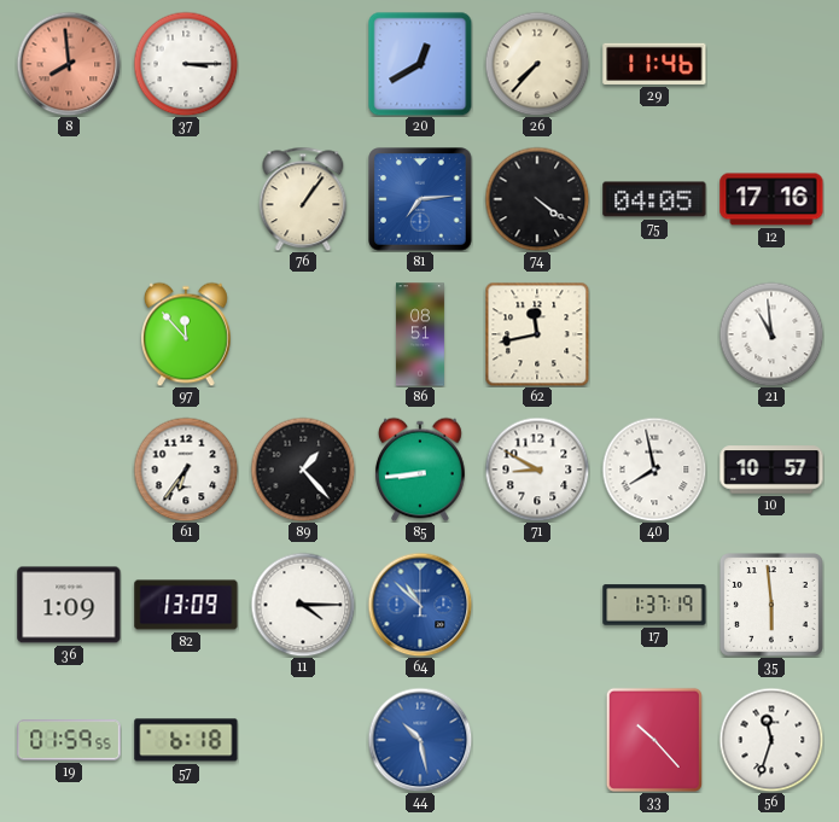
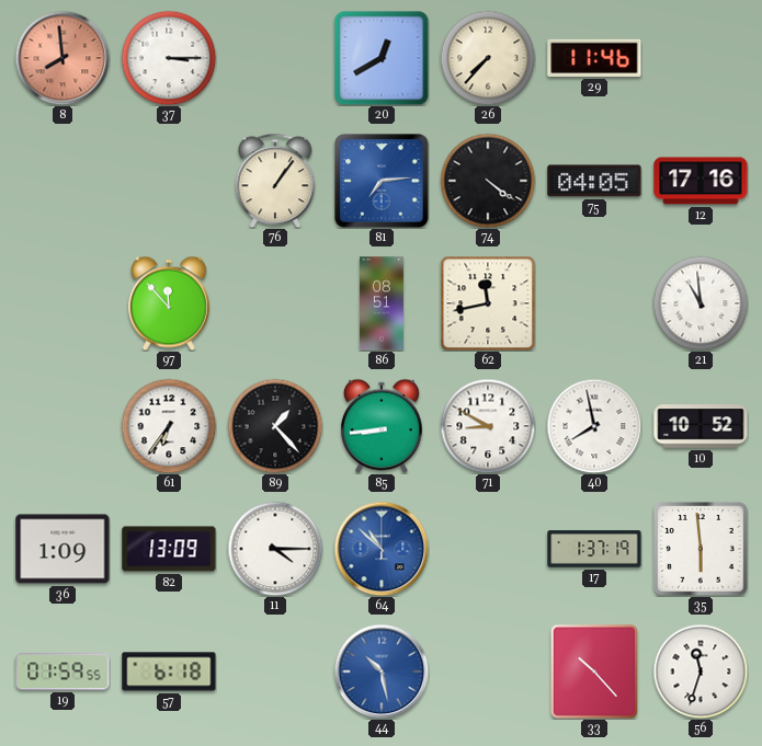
10: 10:57 -> 10:52
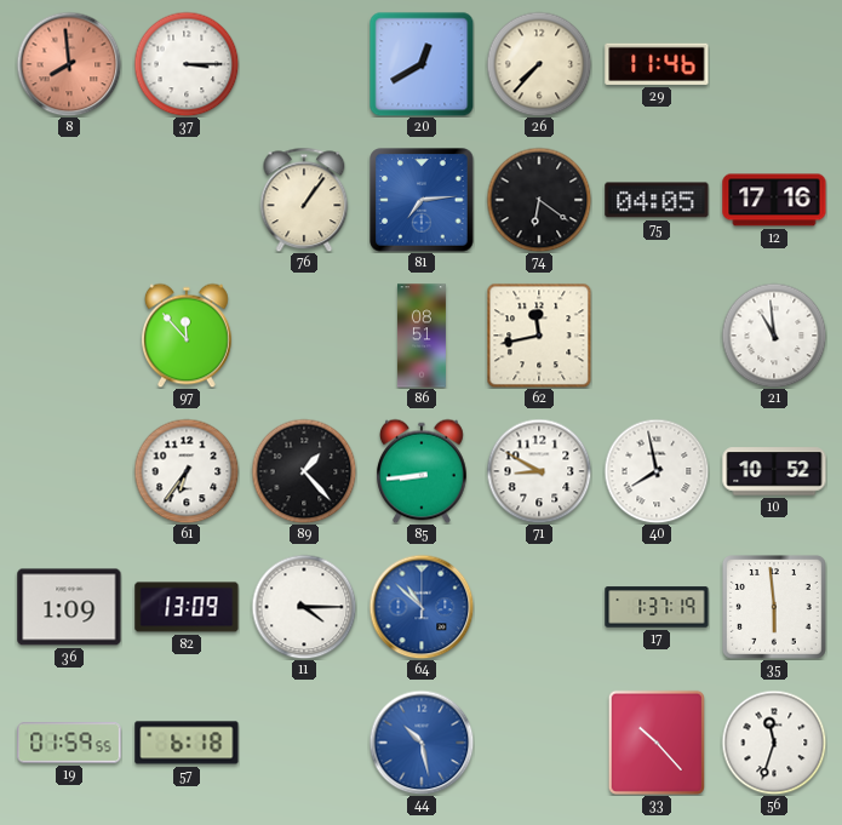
74: 4:21 -> 6:21
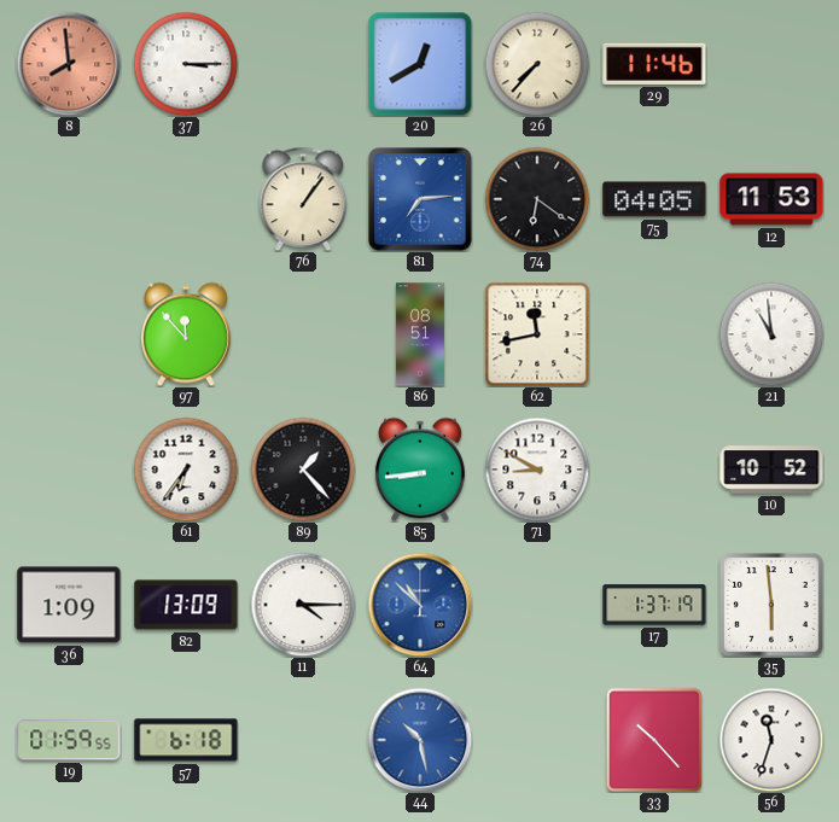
12: 17:16 -> 11:53
40: 7:58 -> none
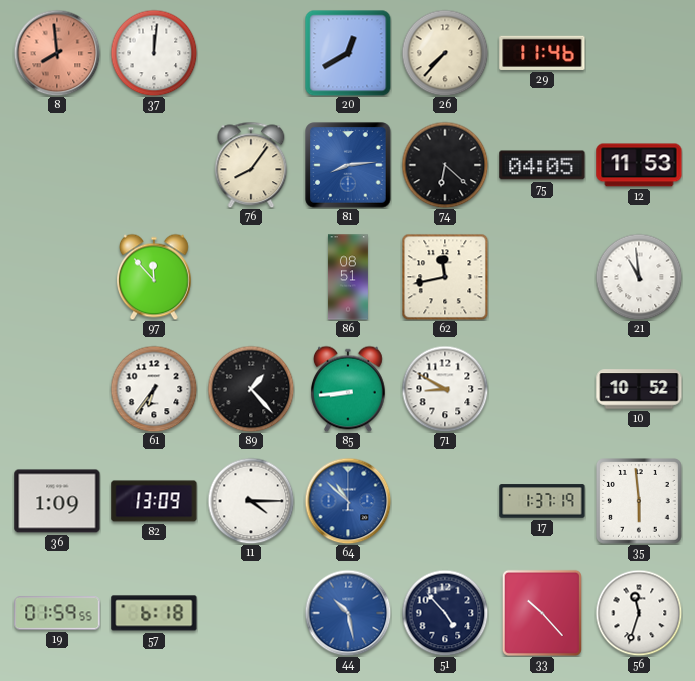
37: 3:15 -> 12:01
76: 1:06 -> 8:06
81: 7:14 -> 8:14
74: 6:21 -> 6:22
51: none -> 4:53
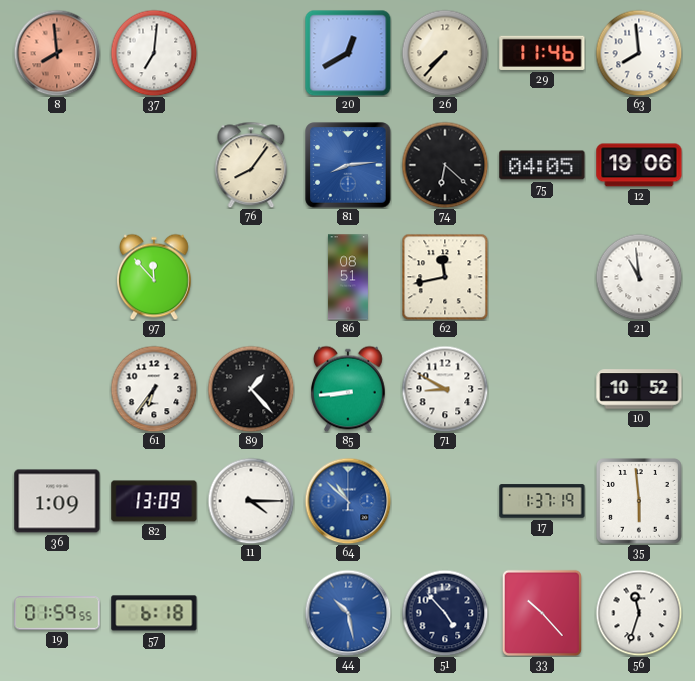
37: 12:01 -> 7:01
63: none -> 7:59
12: 11:53 -> 19:06
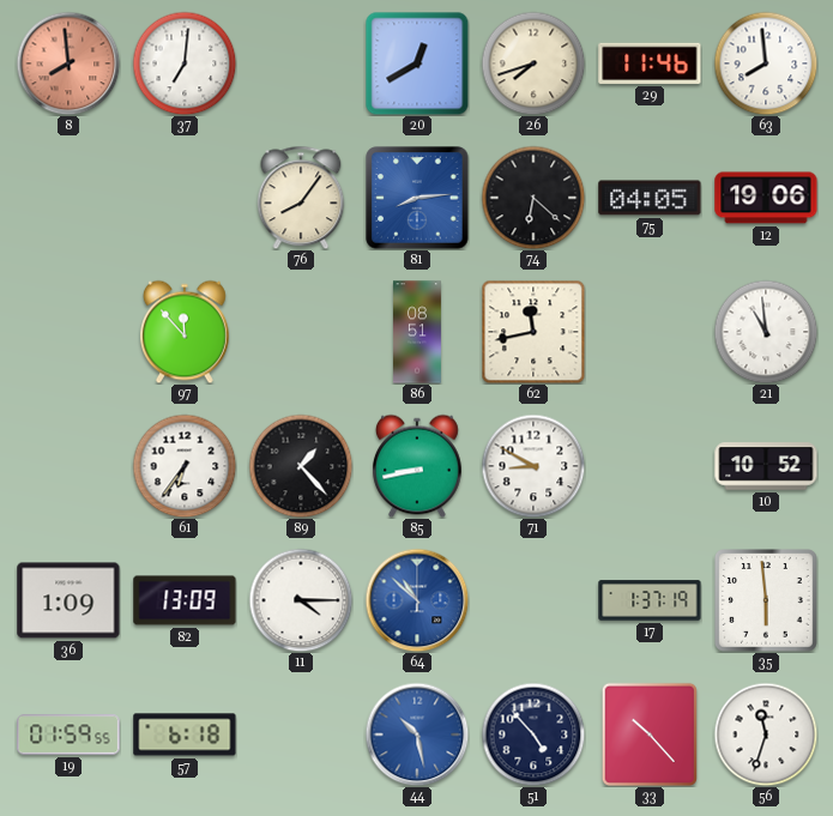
26: 7:37 -> 7:42
85: 8:44 -> 8:43
